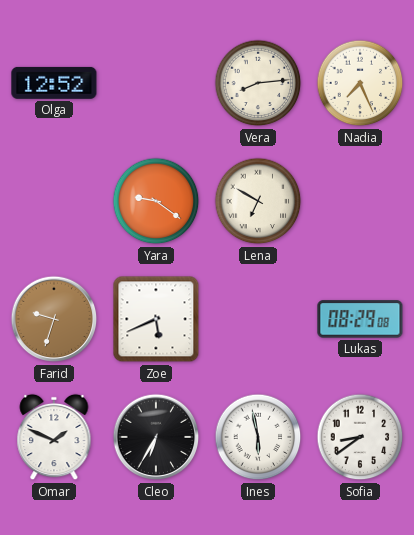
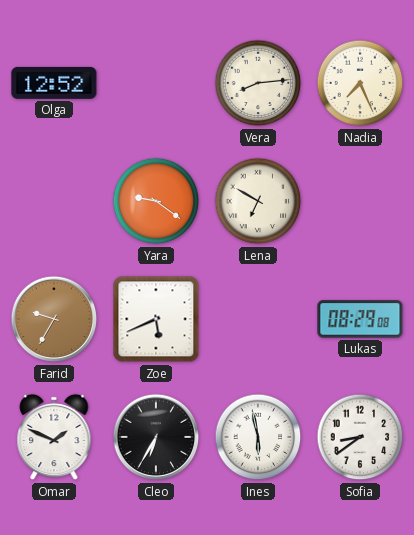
Farid: 9:33 -> 9:35
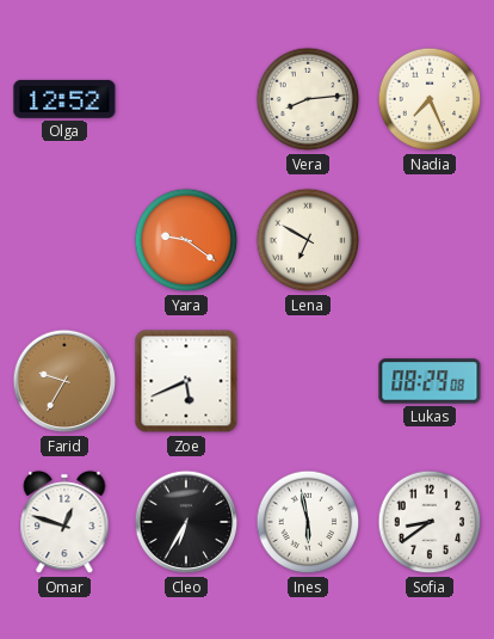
Omar: 1:49 -> 12:48
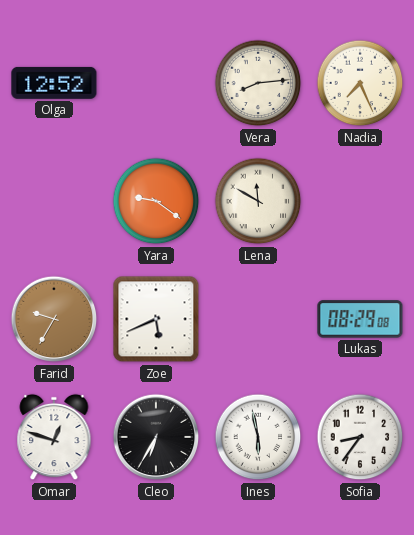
Lena: 6:50 -> 11:50
Sofia: 8:39 -> 8:36
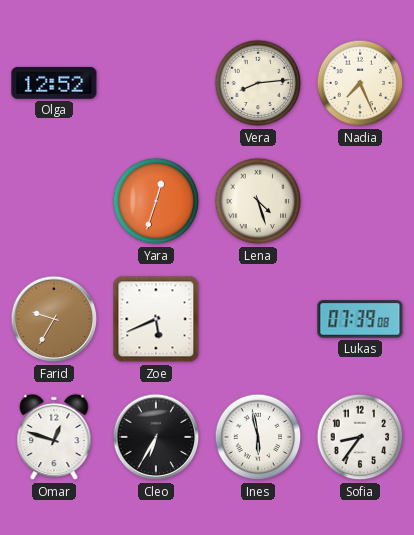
Yara: 9:21 -> 12:33
Lena: 11:50 -> 4:27
Lukas: 08:29 -> 07:39
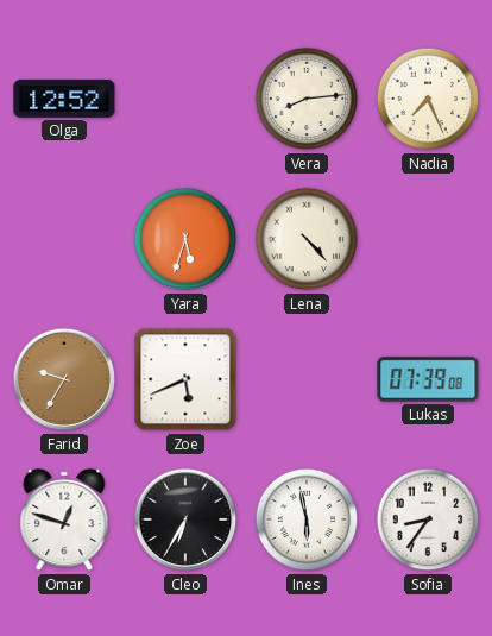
Yara: 12:33 -> 5:33
Lena: 4:27 -> 4:23
